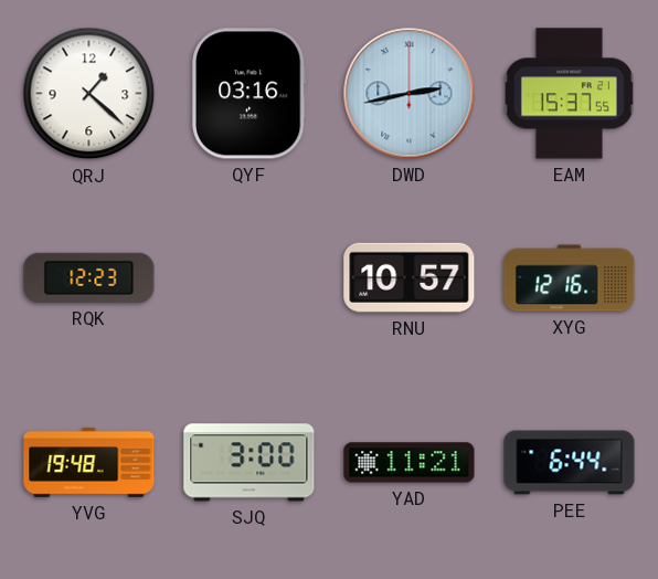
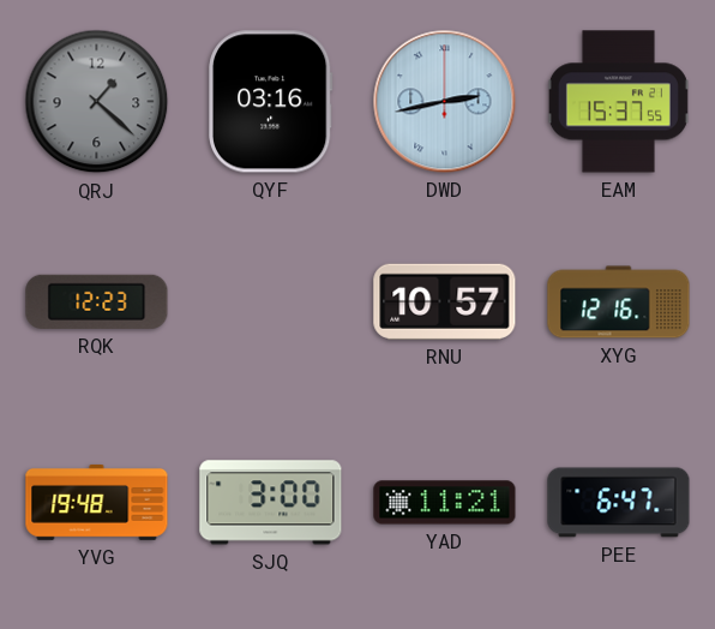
QRJ dial: white -> grey
PEE: 6:44 -> 6:47
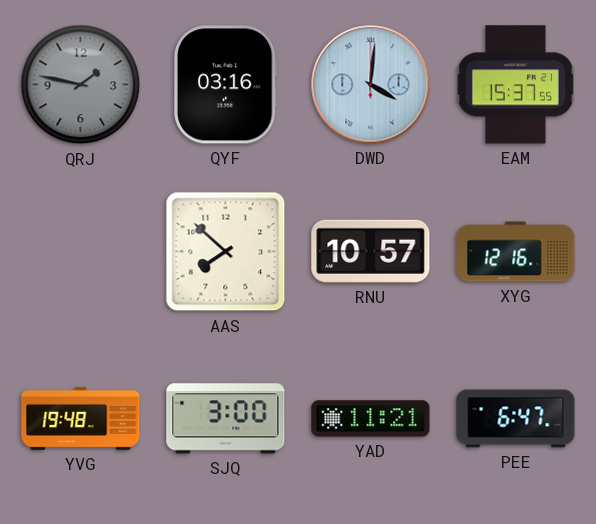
QRJ: 1:22 -> 1:47
DWD: 2:43 -> 4:01
RQK: 12:23 -> none
AAS: none -> 7:52
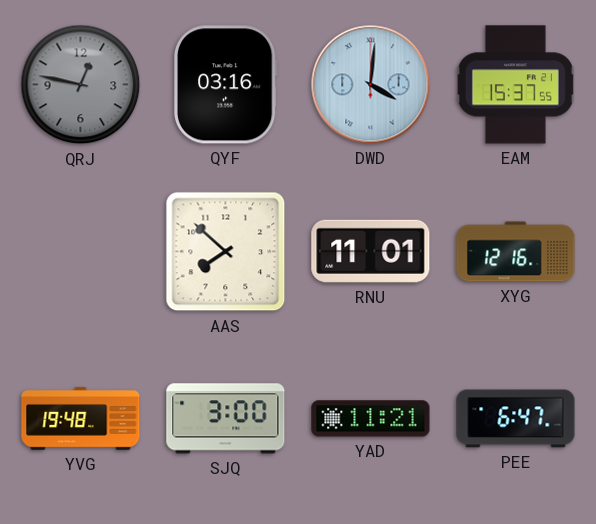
QRJ: 1:47 -> 12:47
RNU: 10:57 -> 11:01
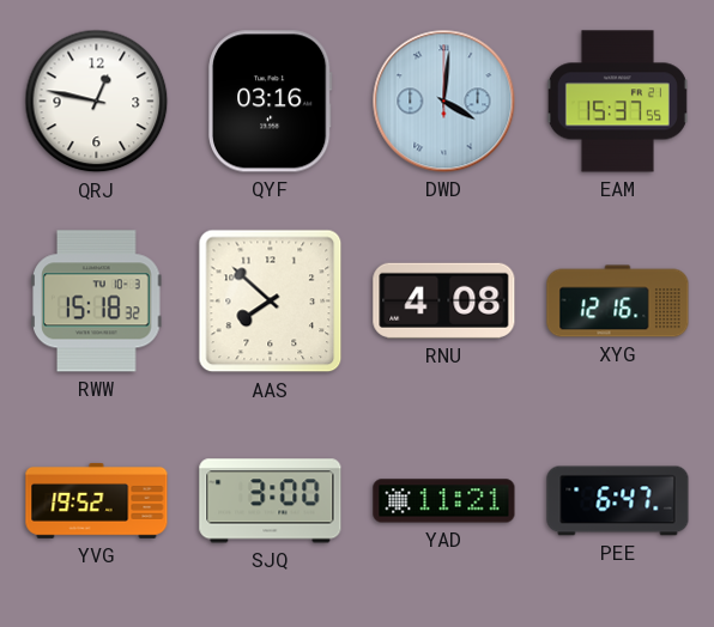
QRJ dial: grey -> white
RWW: none -> 15:18
RNU: 11:01 -> 4:08
YVG: 19:48 -> 19:52
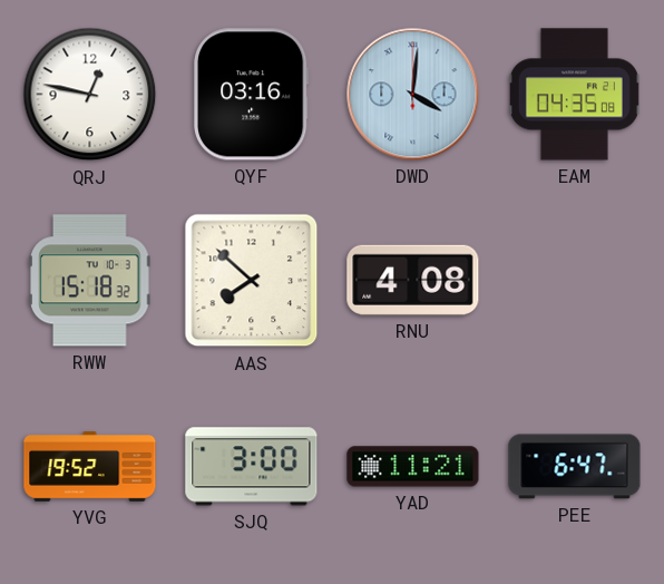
EAM: 15:37 -> 04:35
XYG: 12:16 -> none
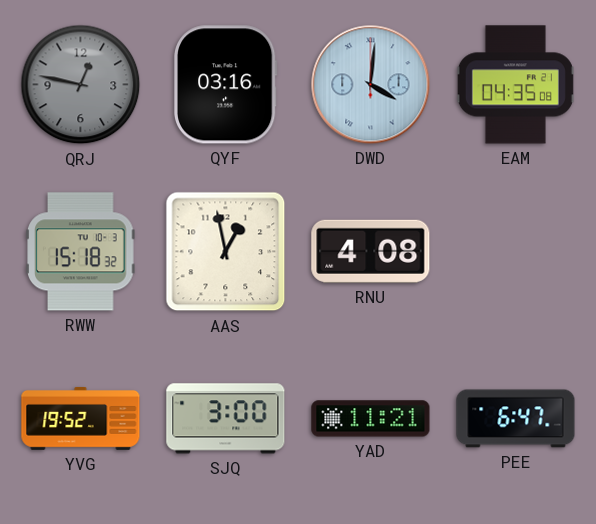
QRJ dial: white -> grey
AAS: 7:52 -> 12:58
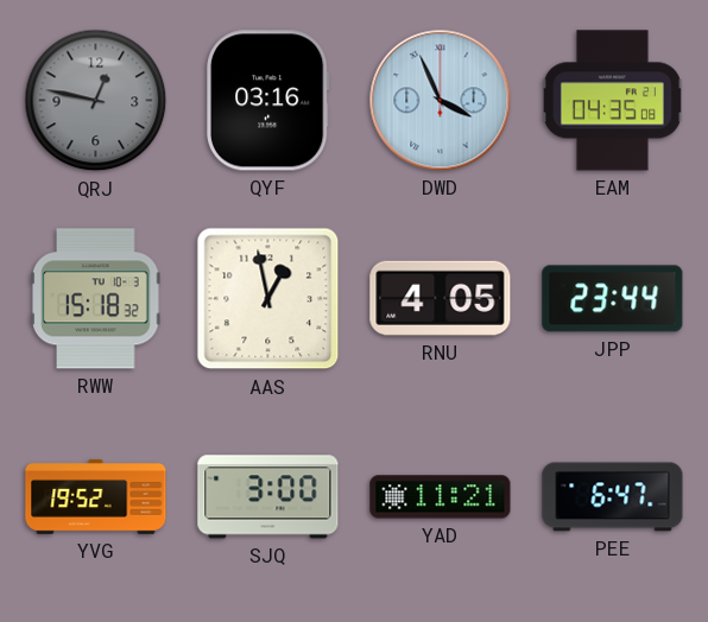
DWD: 4:01 -> 3:56
RNU: 4:08 -> 4:05
JPP: none -> 23:44
